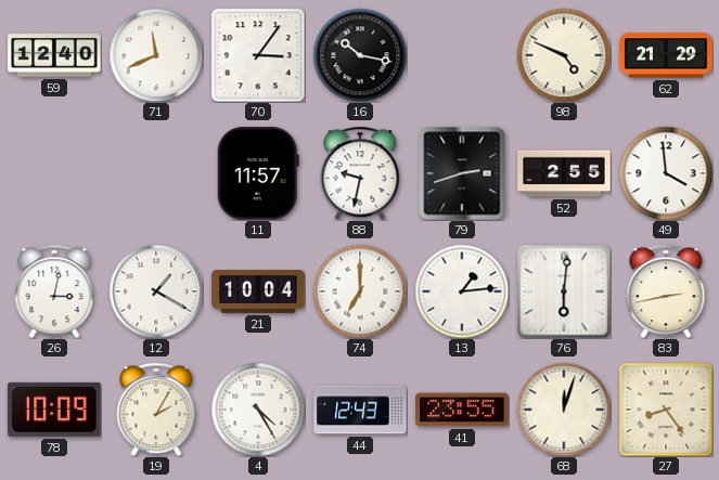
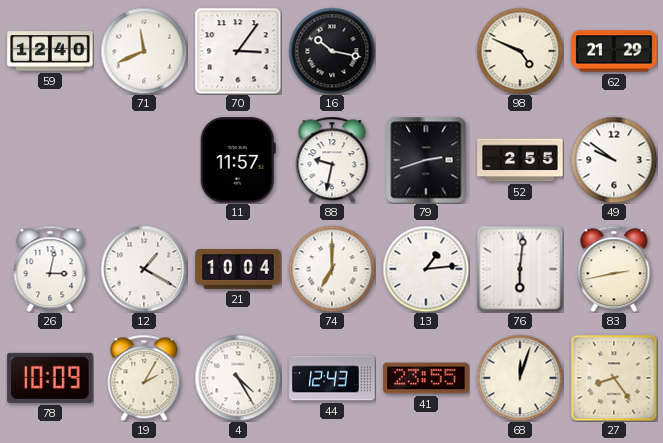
49: 3:59 -> 9:51
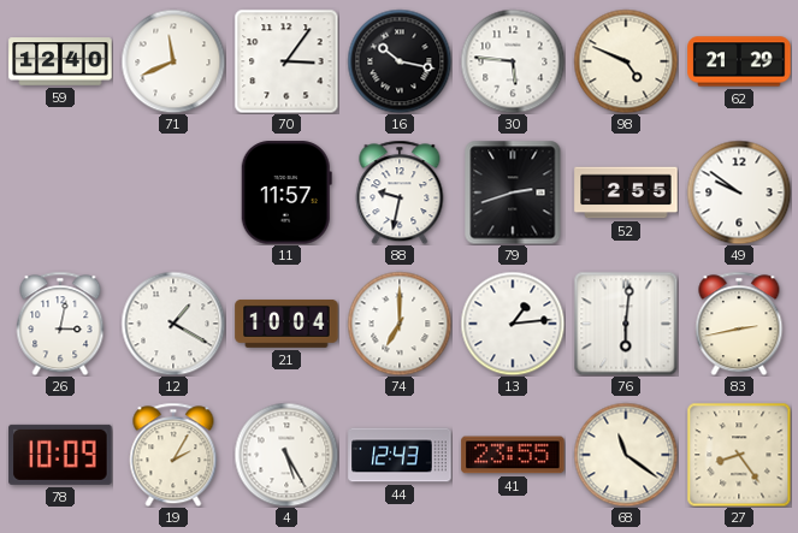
30: none -> 5:46
4: 4:25 -> 5:25
68: 12:03 -> 11:21
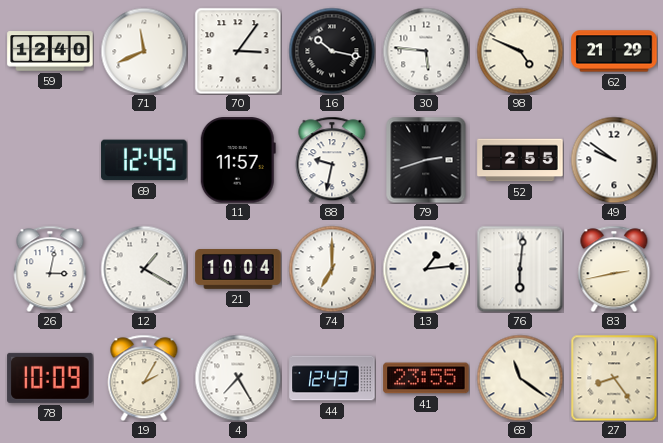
69: none -> 12:45
4: 5:25 -> 7:25
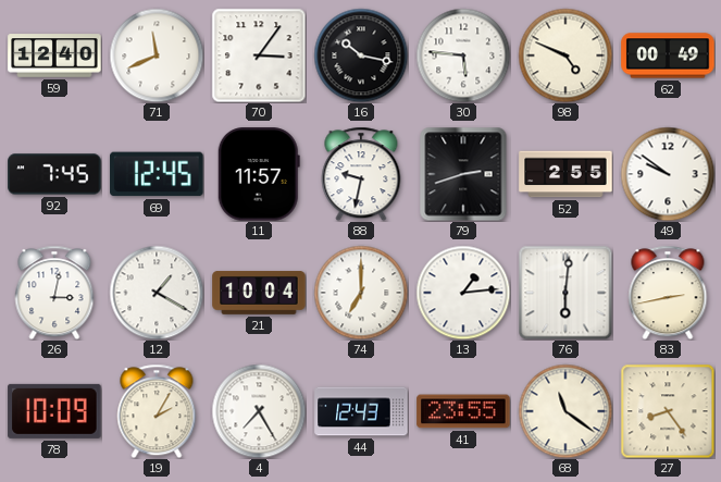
62: 21:29 -> 00:49
92: none -> 7:45
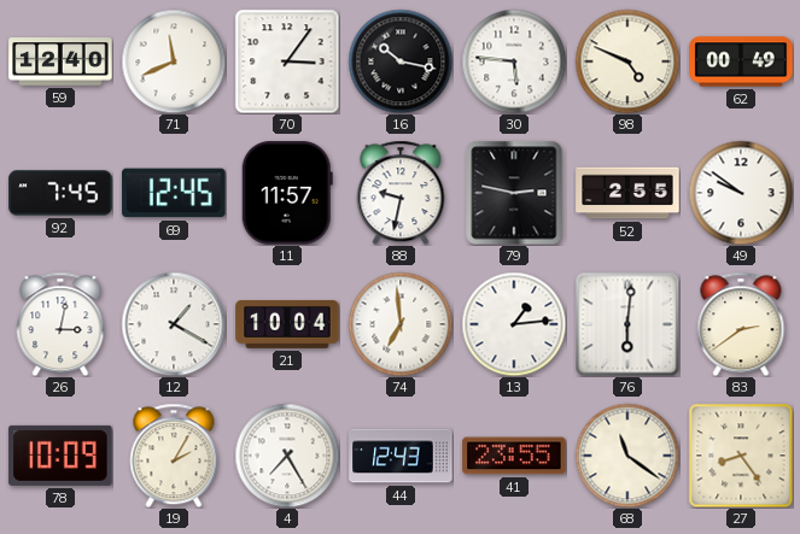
79: 2:42 -> 2:47
74: 7:00 -> 6:59
83: 2:43 -> 2:39
